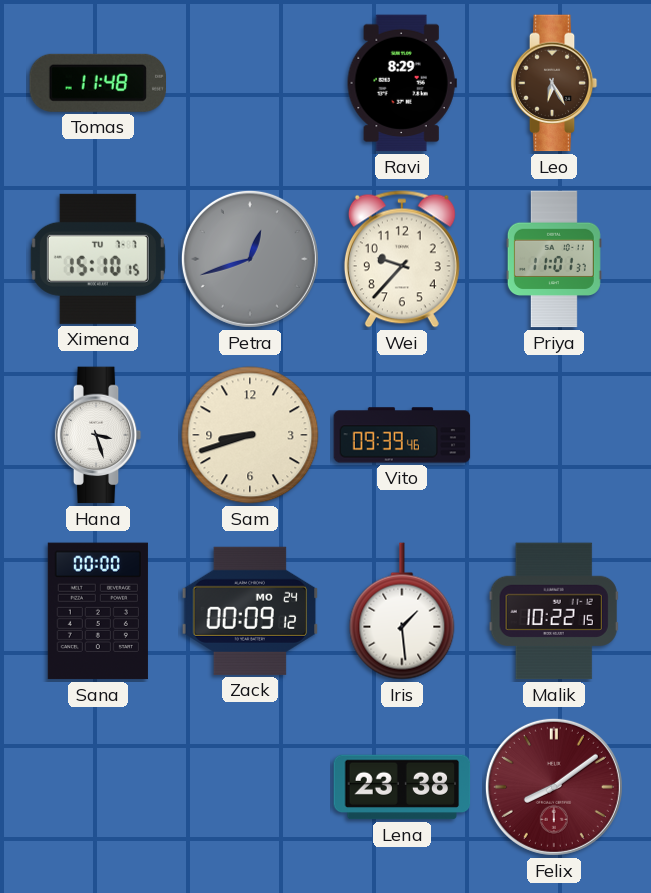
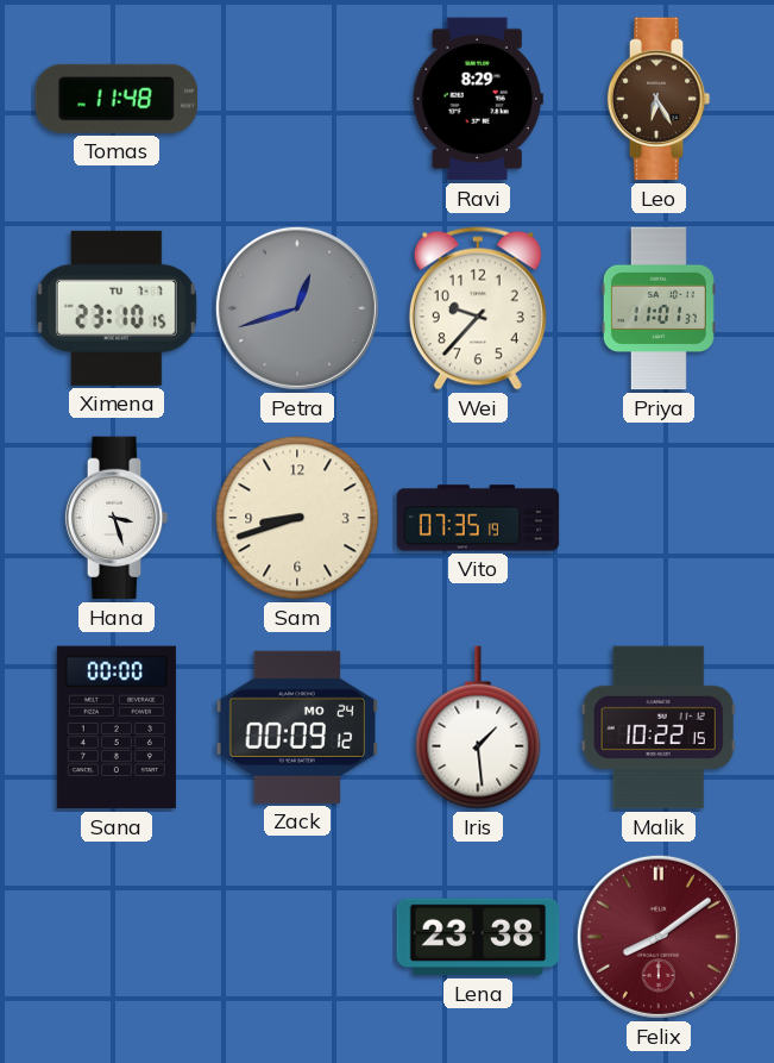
Ximena: 15:10 -> 23:10
Vito: 09:39 -> 07:35
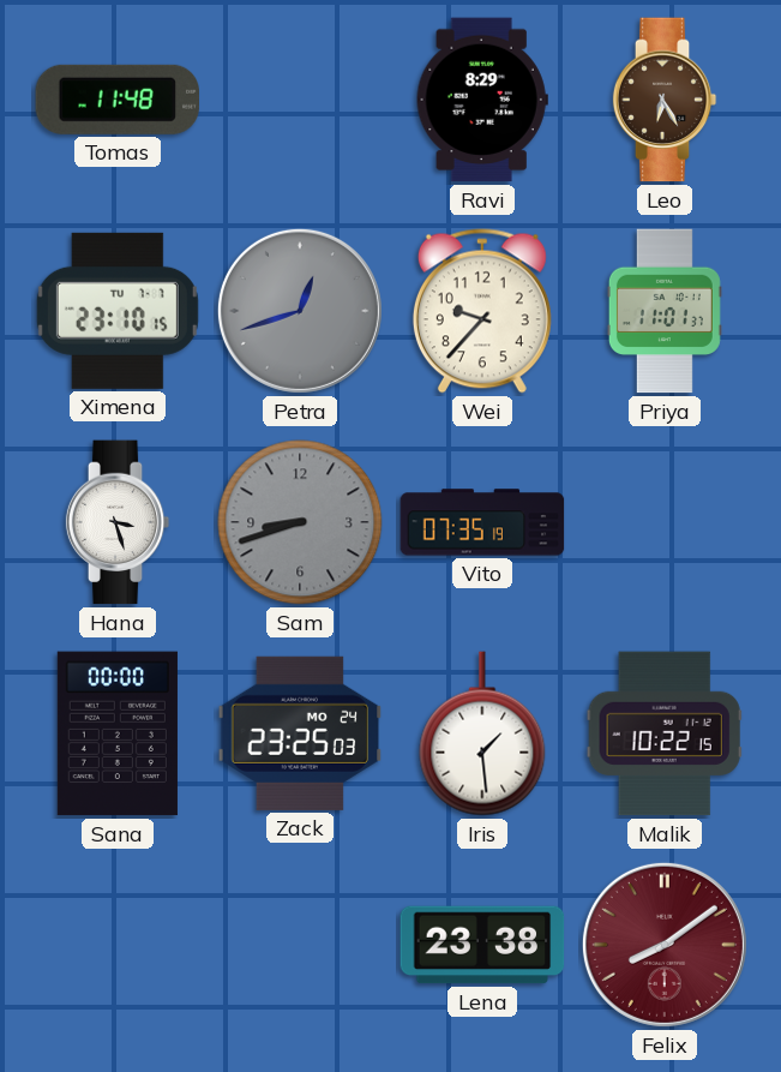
Sam dial: cream -> grey
Zack: 00:09 -> 23:25
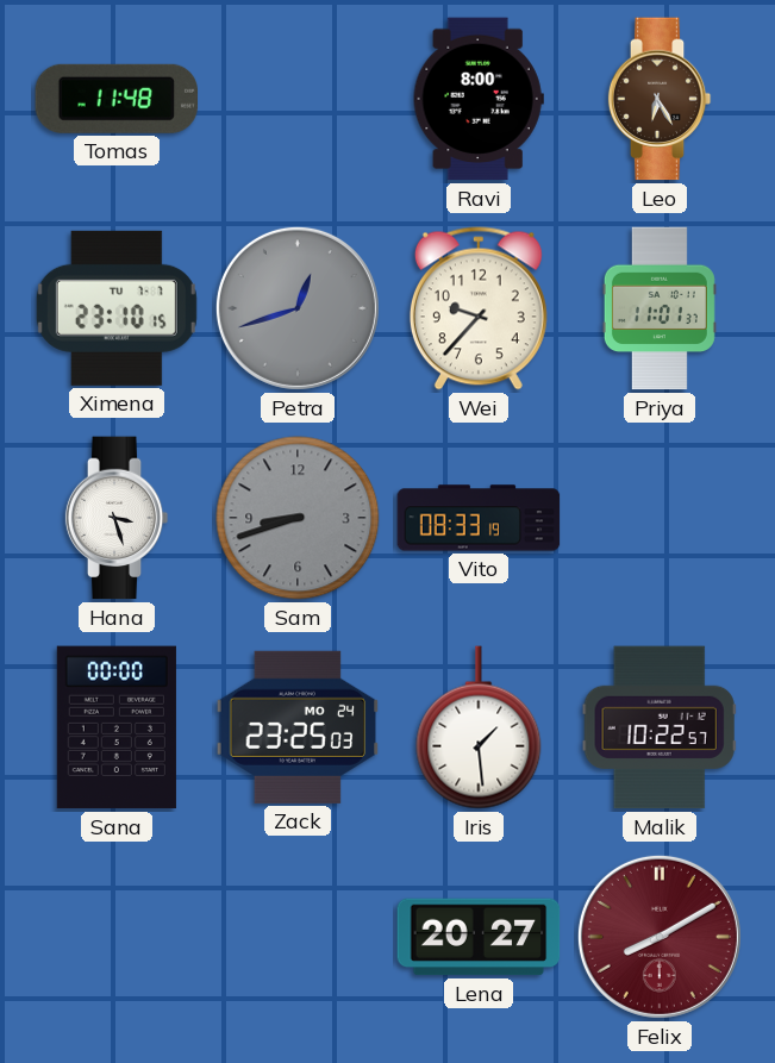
Ravi: 8:29 -> 8:00
Vito: 07:35 -> 08:33
Malik: 10:22:15 -> 10:22:57
Lena: 23:38 -> 20:27
Felix: 8:09 -> 8:10
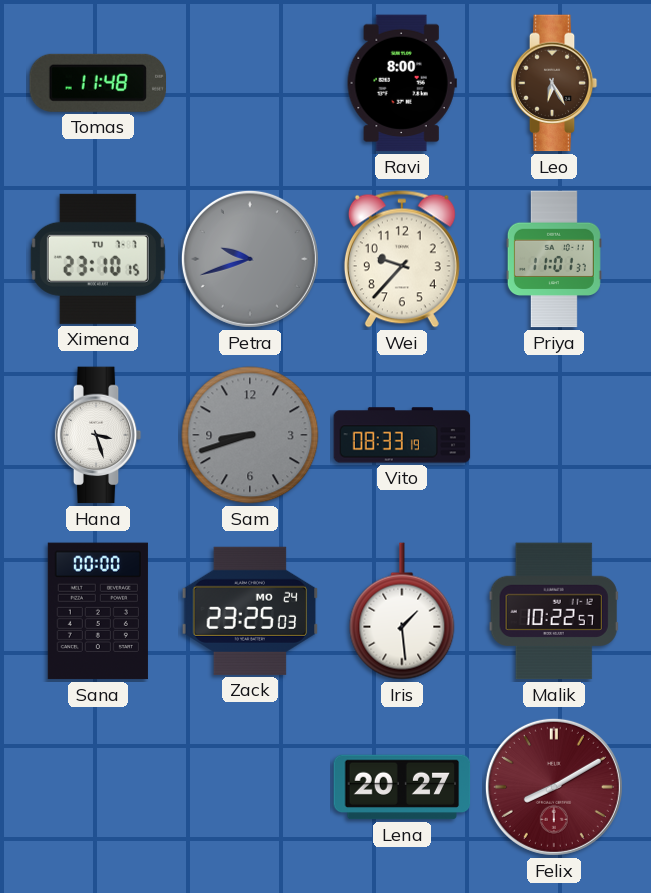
Petra: 12:42 -> 9:42
